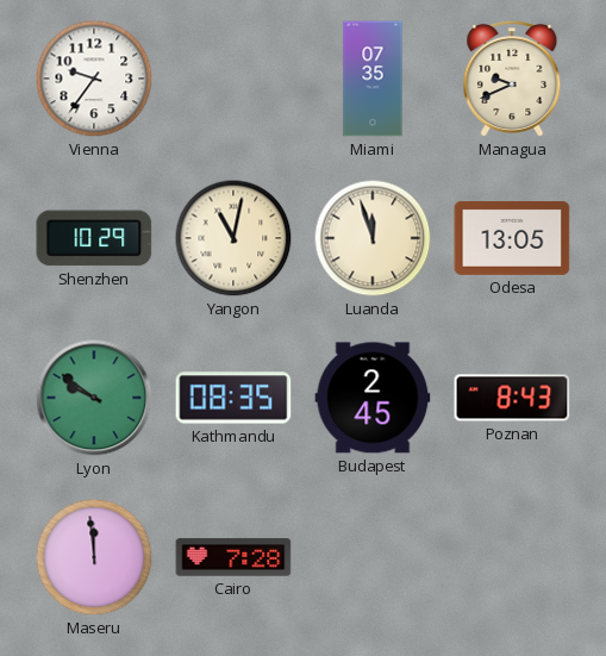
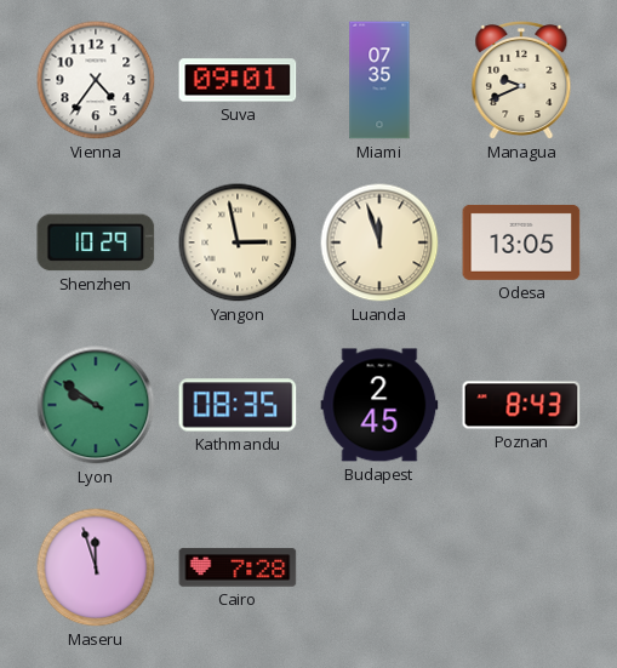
Vienna: 9:36 -> 4:36
Suva: none -> 09:01
Yangon: 11:02 -> 2:58
Maseru: 11:59 -> 11:57
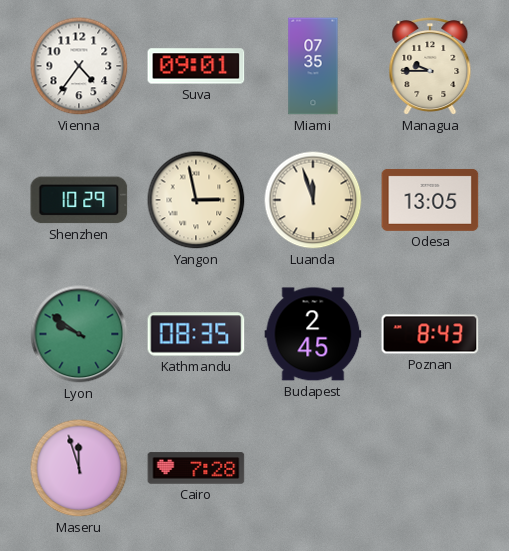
Managua: 9:41 -> 9:45
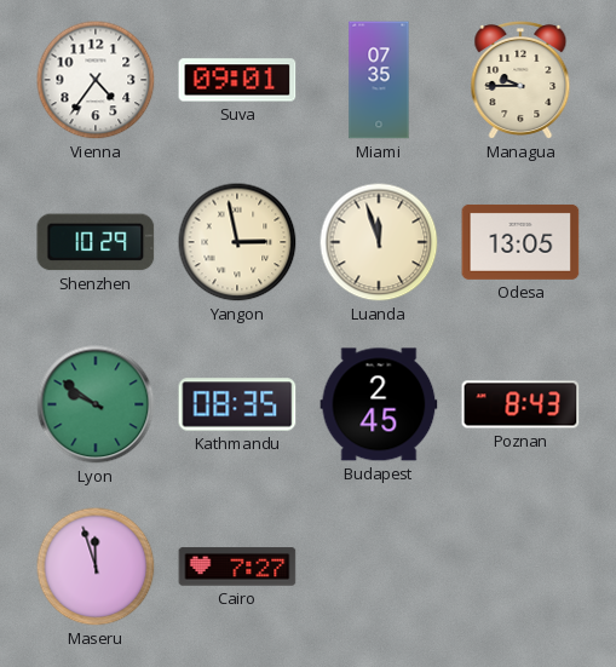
Cairo: 7:28 -> 7:27
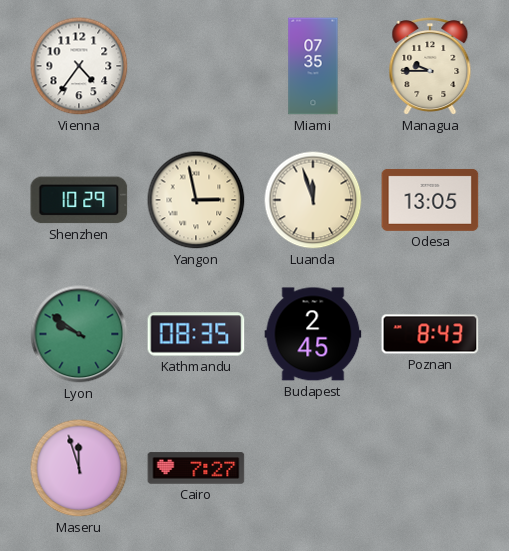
Suva: 09:01 -> none
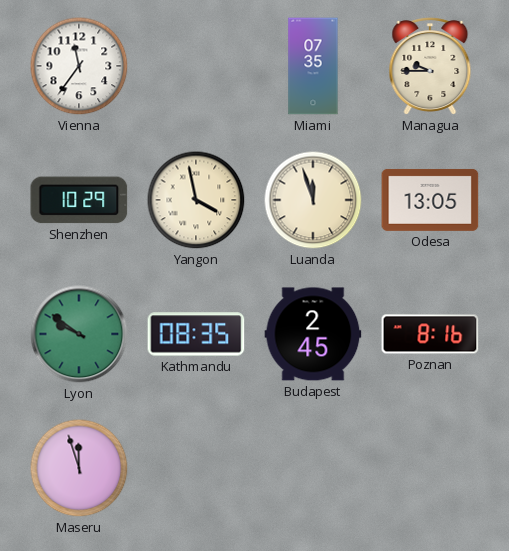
Vienna: 4:36 -> 11:36
Yangon: 2:58 -> 3:58
Poznan: 8:43 -> 8:16
Cairo: 7:27 -> none
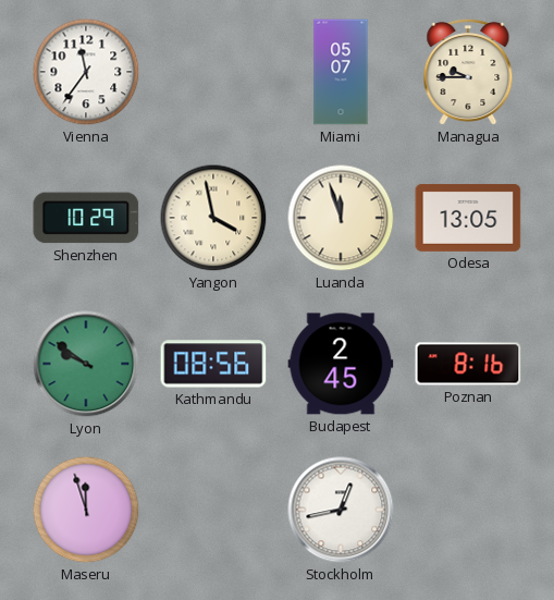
Miami: 07:35 -> 05:07
Kathmandu: 08:35 -> 08:56
Stockholm: none -> 12:43
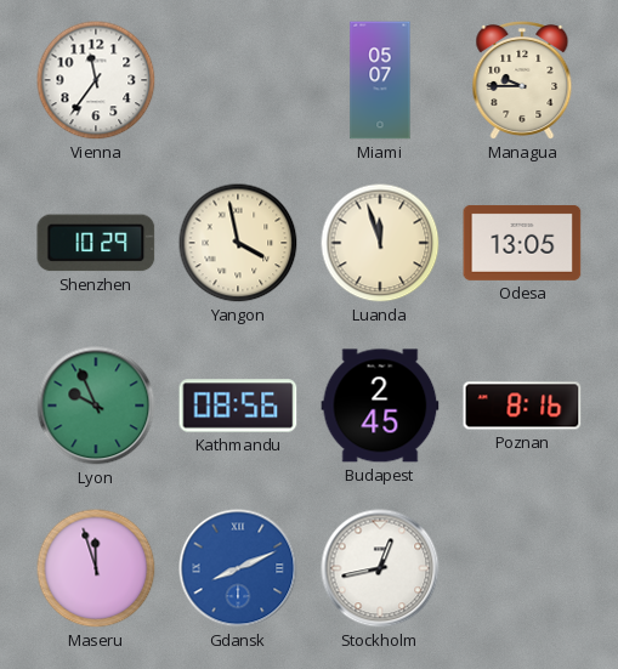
Lyon: 9:51 -> 9:56
Gdansk: none -> 8:11
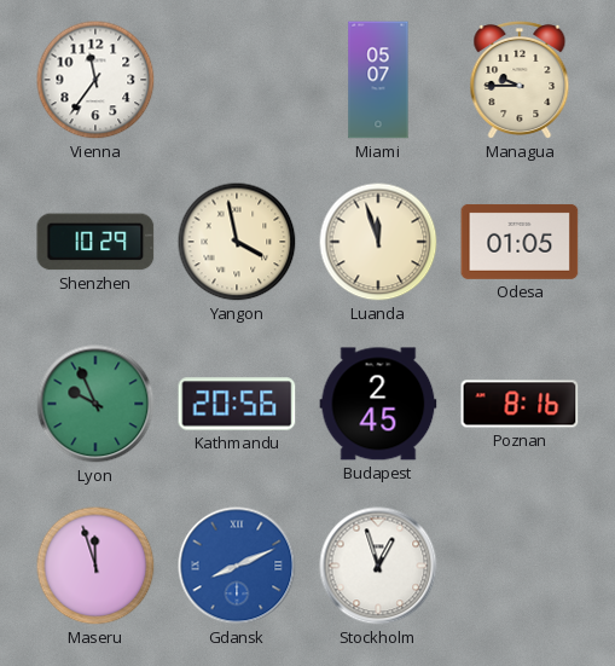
Odesa: 13:05 -> 01:05
Kathmandu: 08:56 -> 20:56
Stockholm: 12:43 -> 12:57
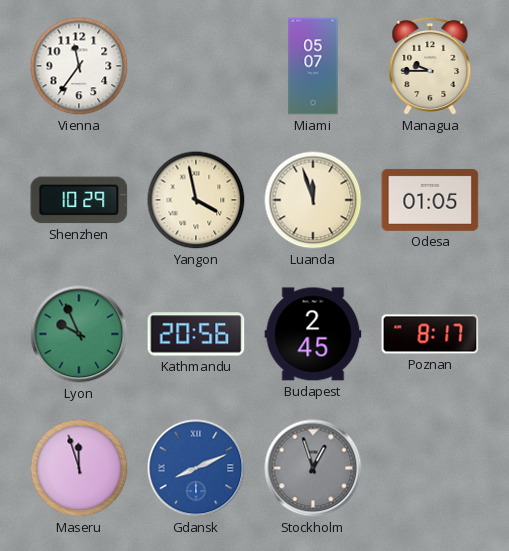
Poznan: 8:16 -> 8:17
Stockholm dial: white -> grey
